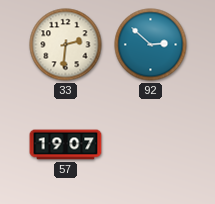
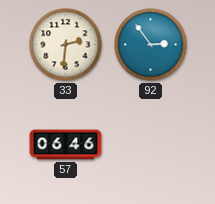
92: 2:52 -> 2:54
57: 19:07 -> 06:46
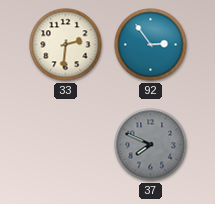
57: 06:46 -> none
37: none -> 7:49
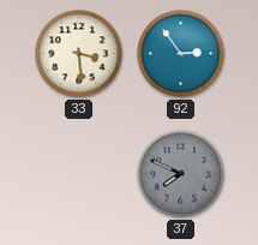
33: 2:31 -> 3:29
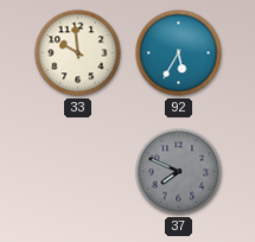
33: 3:29 -> 9:59
92: 2:54 -> 5:35
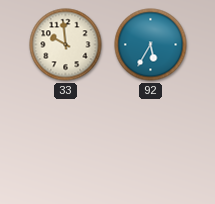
37: 7:49 -> none
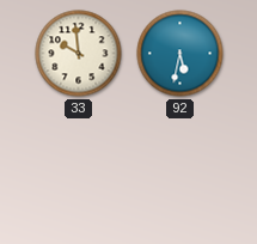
92: 5:35 -> 5:32
